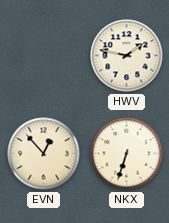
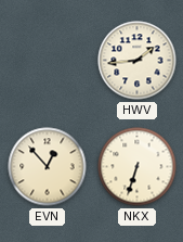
HWV: 1:47 -> 1:44
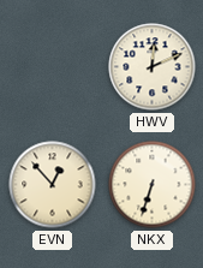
HWV: 1:44 -> 12:11
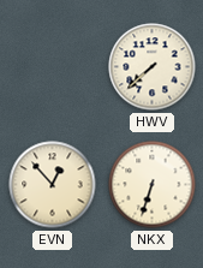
HWV: 12:11 -> 7:38
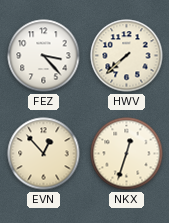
FEZ: none -> 3:23
NKX: 6:33 -> 12:33
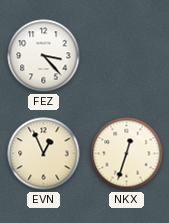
HWV: 7:38 -> none
EVN: 12:53 -> 12:56
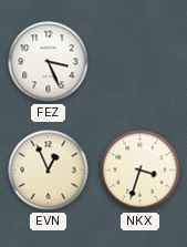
FEZ: 3:23 -> 3:26
NKX: 12:33 -> 3:33
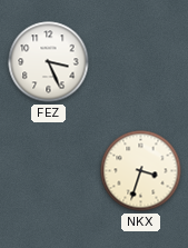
EVN: 12:56 -> none
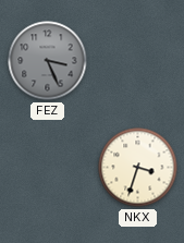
FEZ dial: white -> grey
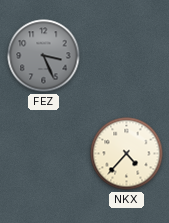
NKX: 3:33 -> 4:37
